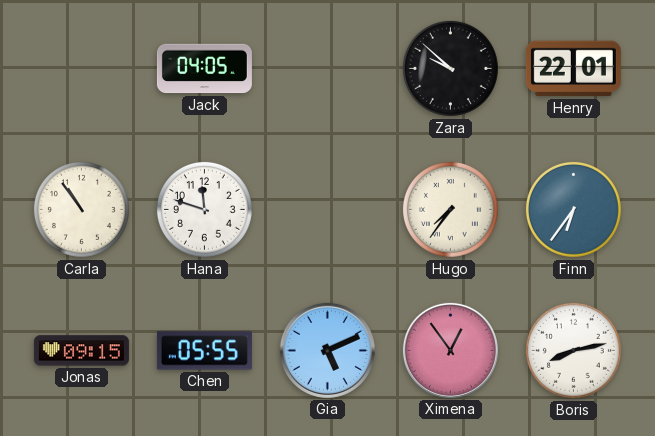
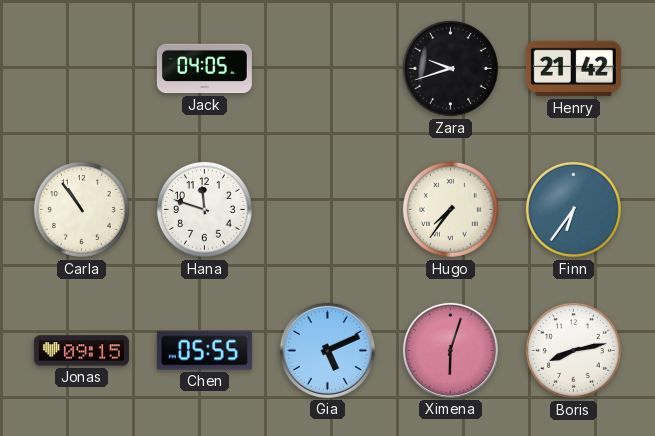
Zara: 9:52 -> 9:42
Henry: 22:01 -> 21:42
Ximena: 12:54 -> 6:03
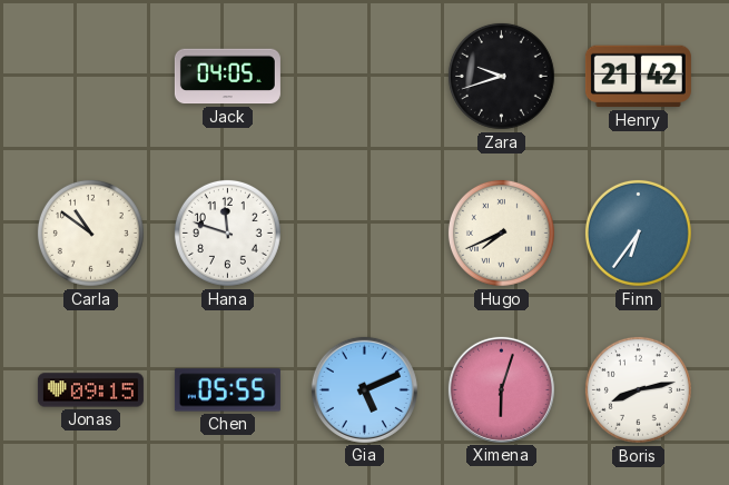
Carla: 10:54 -> 10:51
Hugo: 7:36 -> 7:41
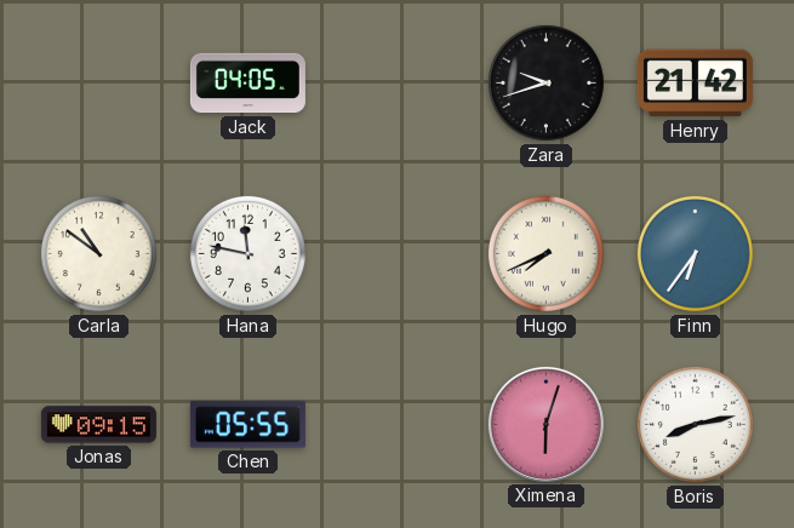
Hana: 11:48 -> 11:47
Gia: 5:11 -> none
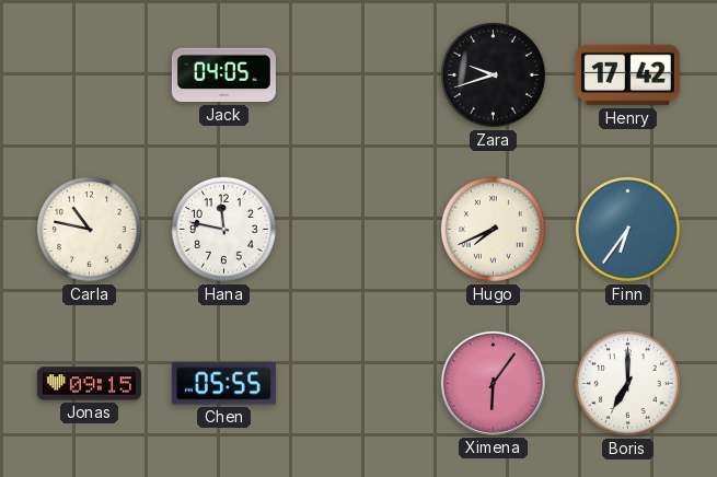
Henry: 21:42 -> 17:42
Carla: 10:51 -> 10:47
Ximena: 6:03 -> 6:06
Boris: 8:13 -> 7:00
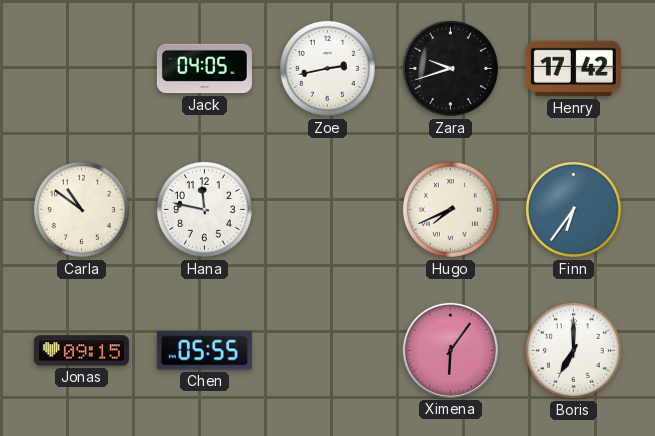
Zoe: none -> 2:43
Carla: 10:47 -> 10:51
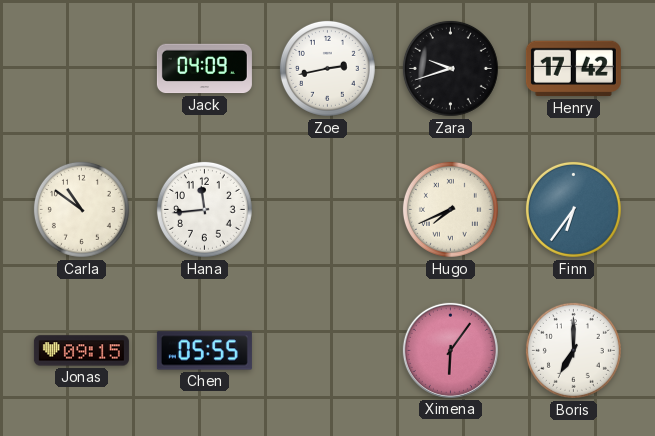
Jack: 04:05 -> 04:09
Hana: 11:47 -> 11:44
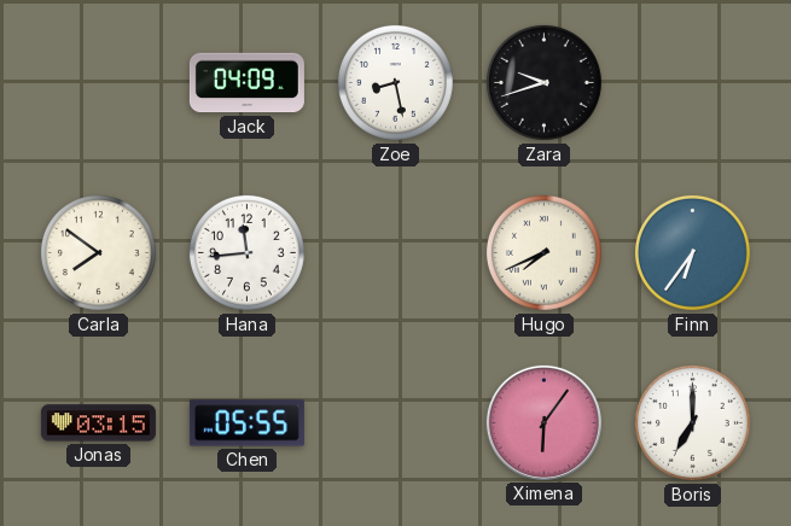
Zoe: 2:43 -> 8:28
Henry: 17:42 -> none
Carla: 10:51 -> 7:51
Jonas: 09:15 -> 03:15
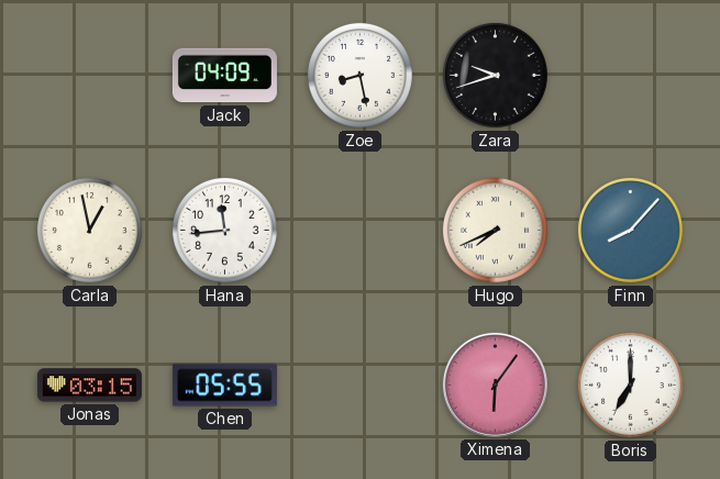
Carla: 7:51 -> 12:58
Finn: 6:36 -> 8:07
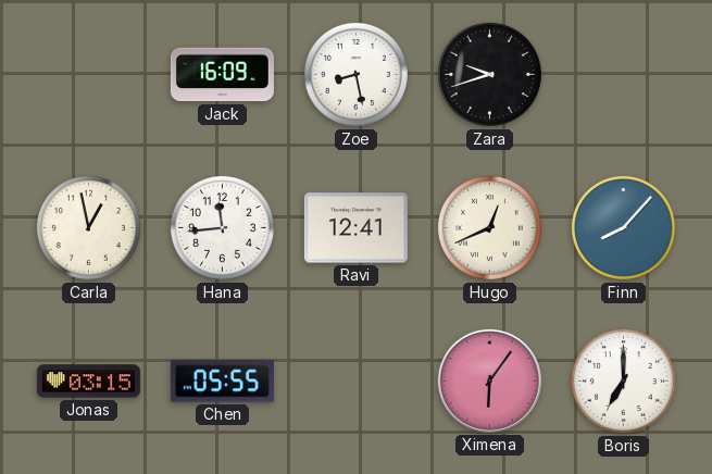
Jack: 04:09 -> 16:09
Ravi: none -> 12:41
Hugo: 7:41 -> 12:41
